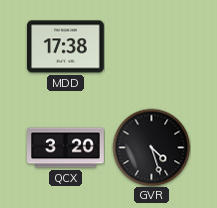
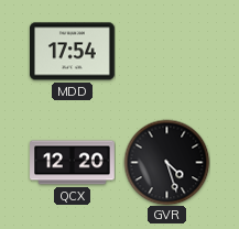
MDD: 17:38 -> 17:54
QCX: 3:20 -> 12:20
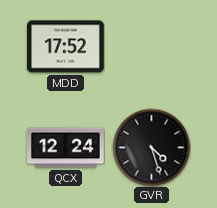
MDD: 17:54 -> 17:52
QCX: 12:20 -> 12:24
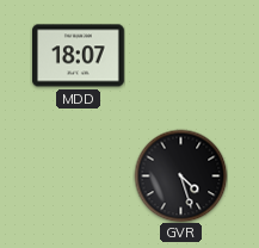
MDD: 17:52 -> 18:07
QCX: 12:24 -> none
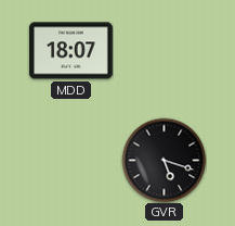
GVR: 4:27 -> 5:18
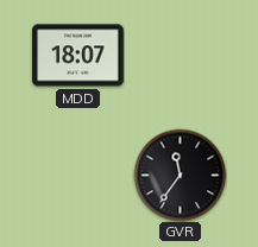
GVR: 5:18 -> 11:36
